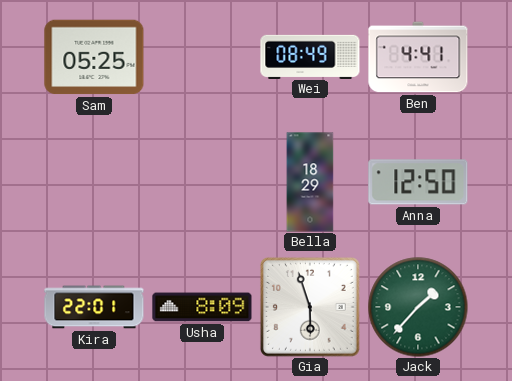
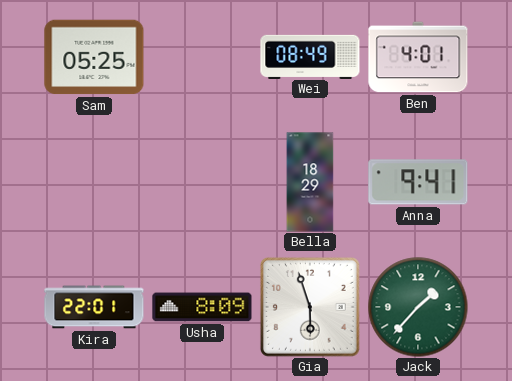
Ben: 4:41 -> 4:01
Anna: 12:50 -> 9:41
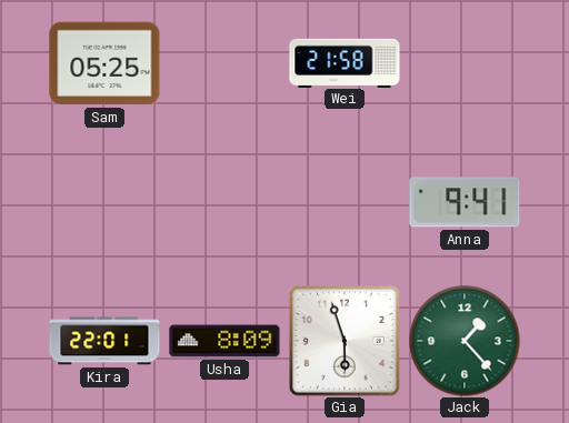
Wei: 08:49 -> 21:58
Ben: 4:01 -> none
Bella: 18:29 -> none
Jack: 1:37 -> 1:23
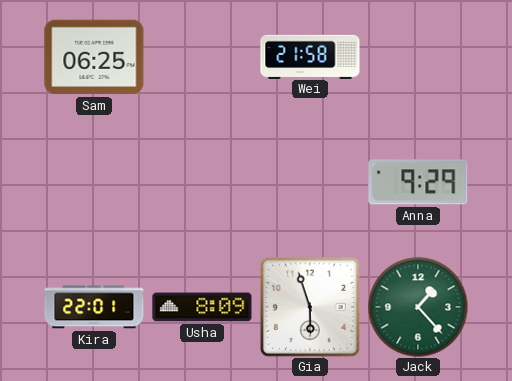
Sam: 05:25 -> 06:25
Anna: 9:41 -> 9:29
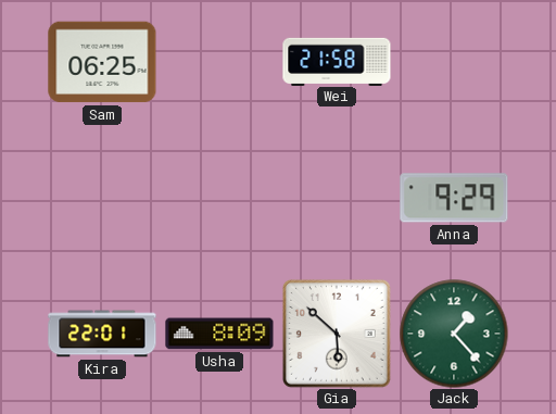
Gia: 5:57 -> 5:52
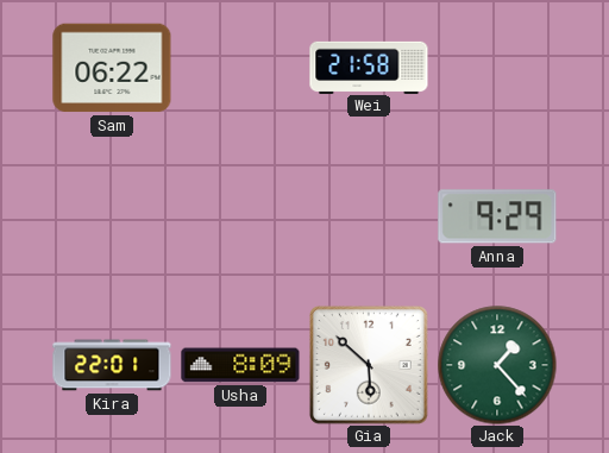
Sam: 06:25 -> 06:22
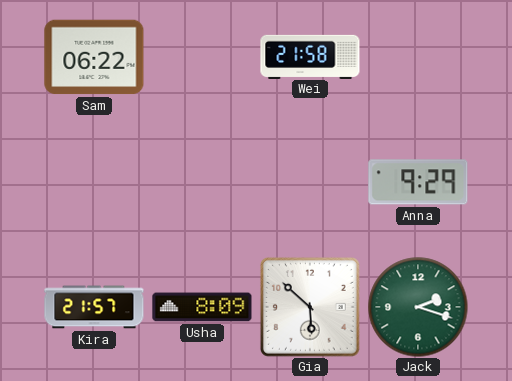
Kira: 22:01 -> 21:57
Jack: 1:23 -> 2:18
